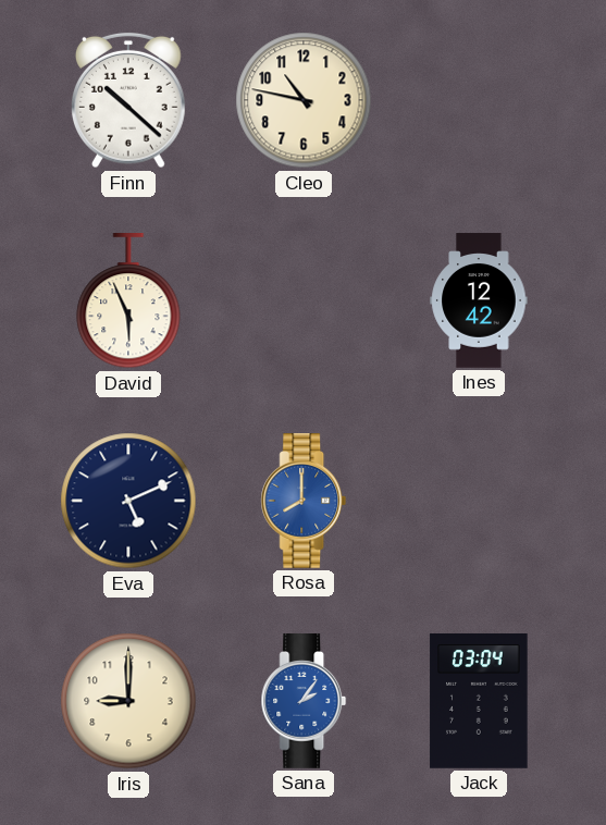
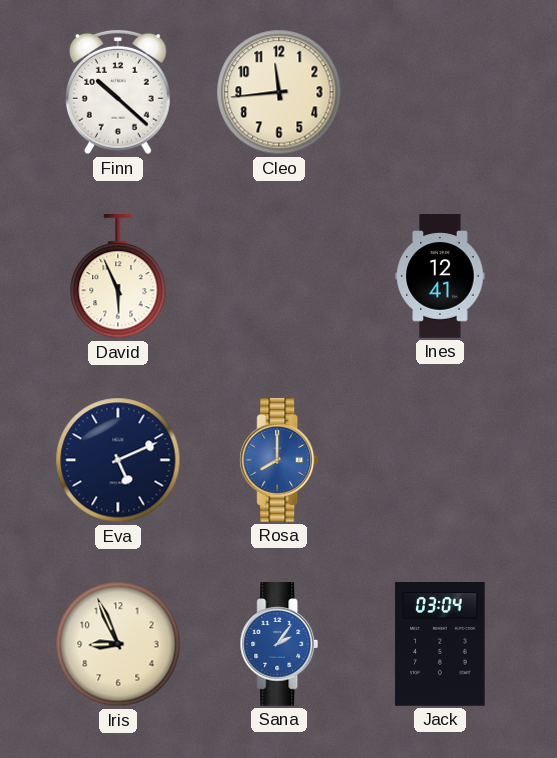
Cleo: 10:47 -> 11:44
Ines: 12:42 -> 12:41
Iris: 9:00 -> 8:56
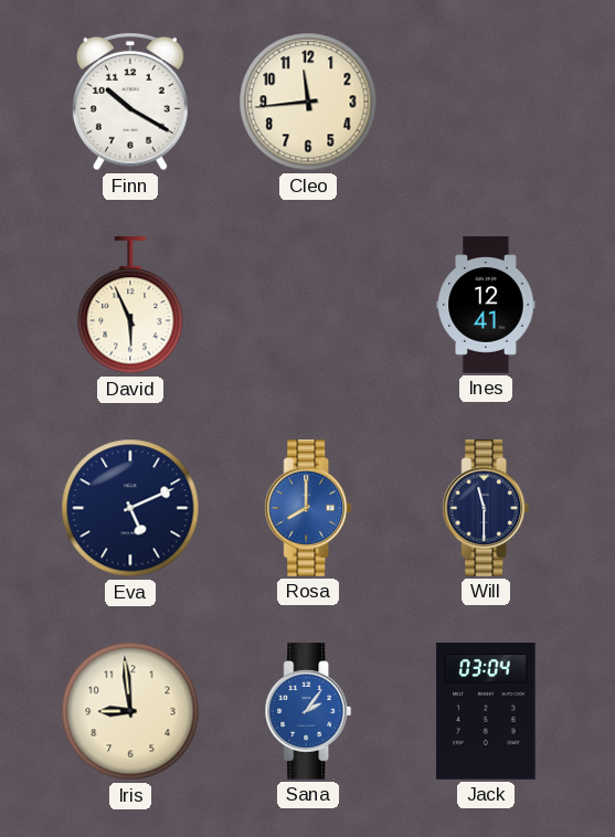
Finn: 10:22 -> 10:20
Will: none -> 11:30
Iris: 8:56 -> 8:59
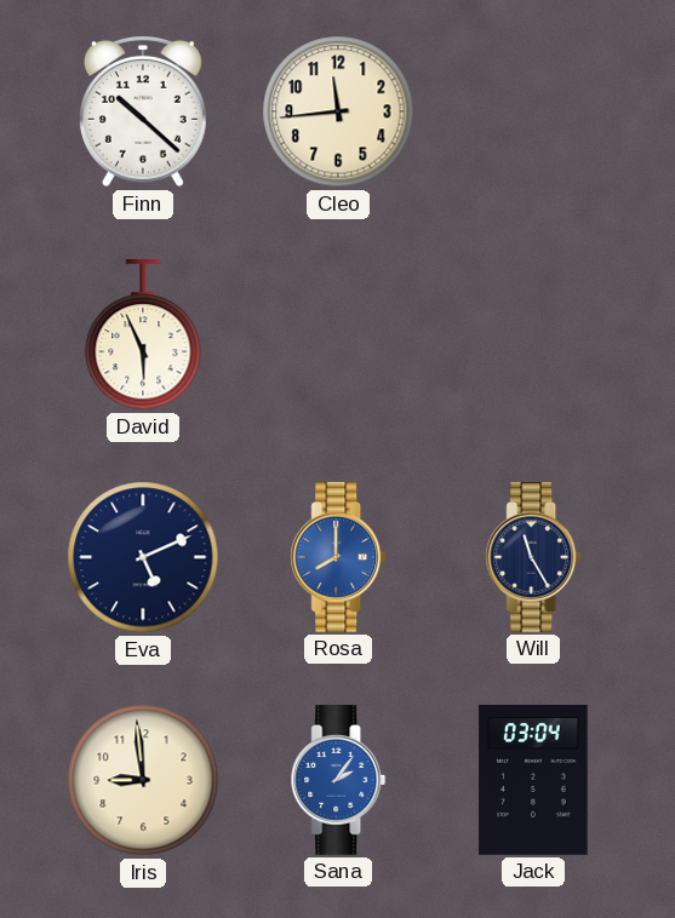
Finn: 10:20 -> 10:22
Ines: 12:41 -> none
Will: 11:30 -> 11:25
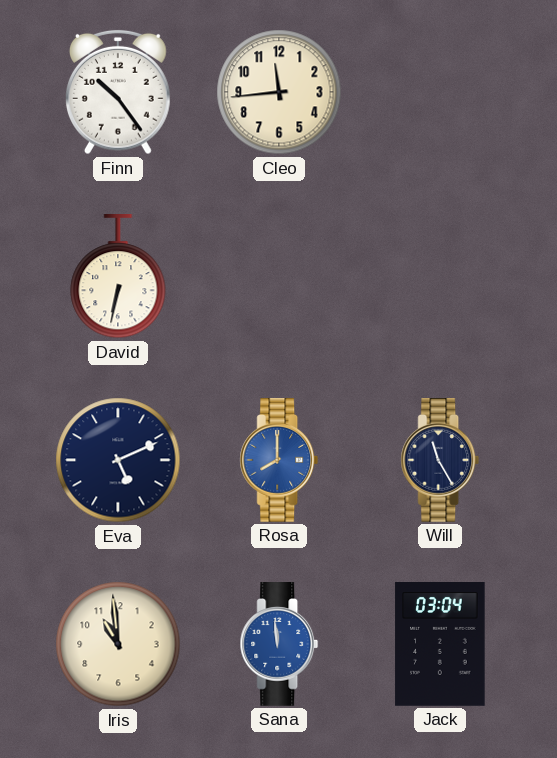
Finn: 10:22 -> 10:24
David: 5:56 -> 6:32
Iris: 8:59 -> 10:59
Sana: 2:06 -> 11:59
